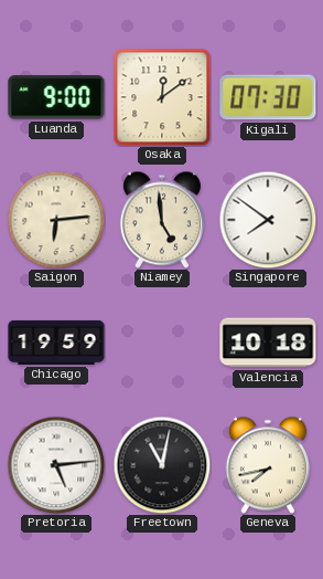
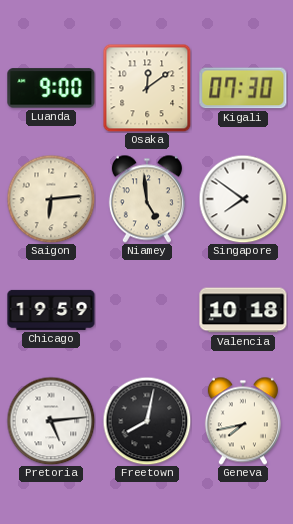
Freetown: 11:02 -> 8:02
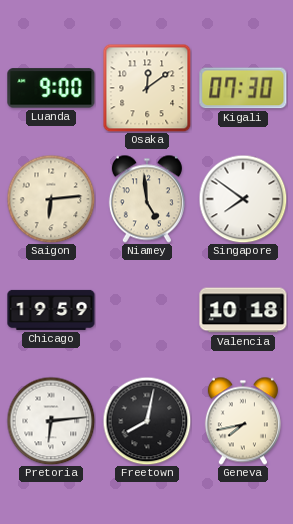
Pretoria: 5:14 -> 6:14
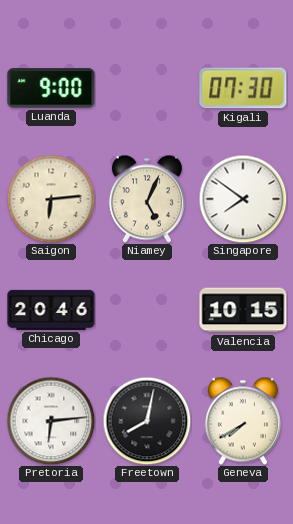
Osaka: 12:09 -> none
Niamey: 4:59 -> 5:04
Chicago: 19:59 -> 20:46
Valencia: 10:18 -> 10:15
Geneva: 7:43 -> 7:40
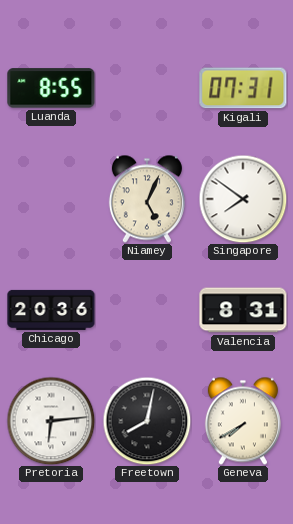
Luanda: 9:00 -> 8:55
Kigali: 07:30 -> 07:31
Saigon: 6:14 -> none
Chicago: 20:46 -> 20:36
Valencia: 10:15 -> 8:31
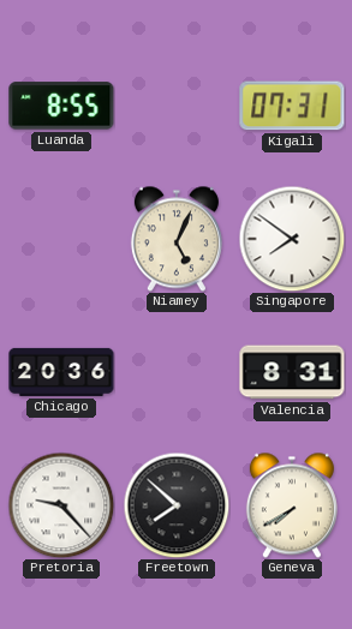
Pretoria: 6:14 -> 9:23
Freetown: 8:02 -> 7:52
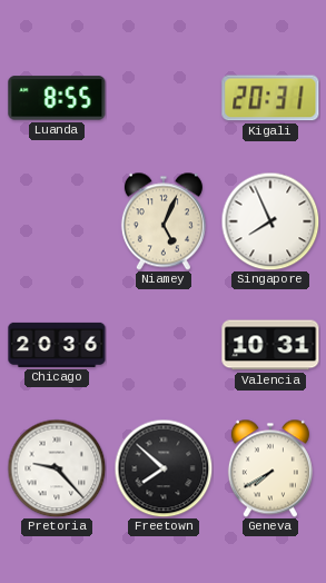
Kigali: 07:31 -> 20:31
Singapore: 7:51 -> 7:56
Valencia: 8:31 -> 10:31
